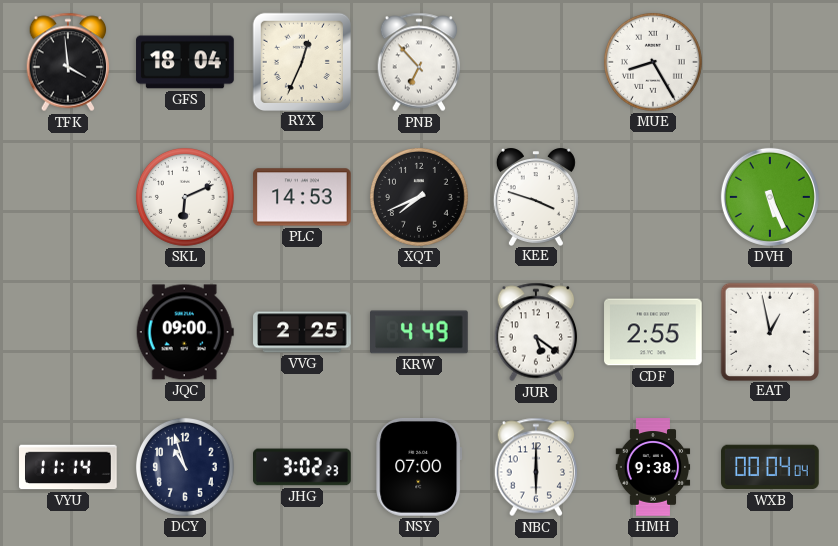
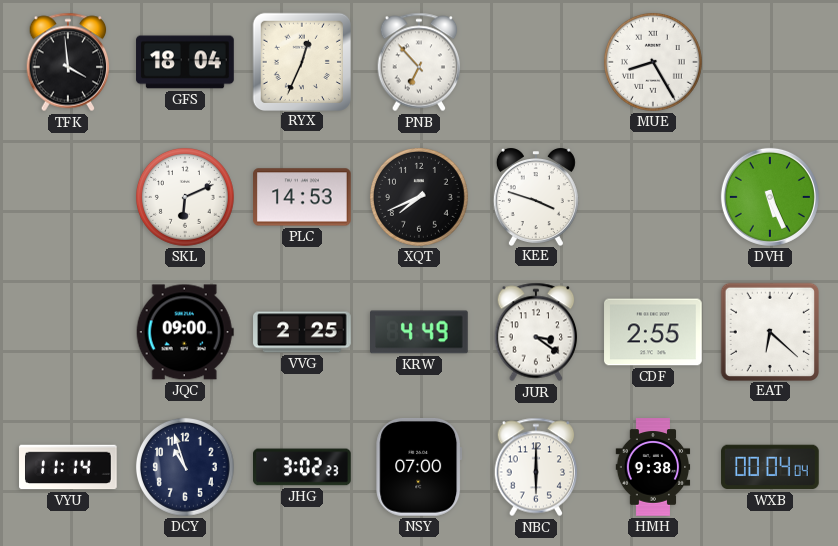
JUR: 5:21 -> 3:21
EAT: 12:58 -> 6:22
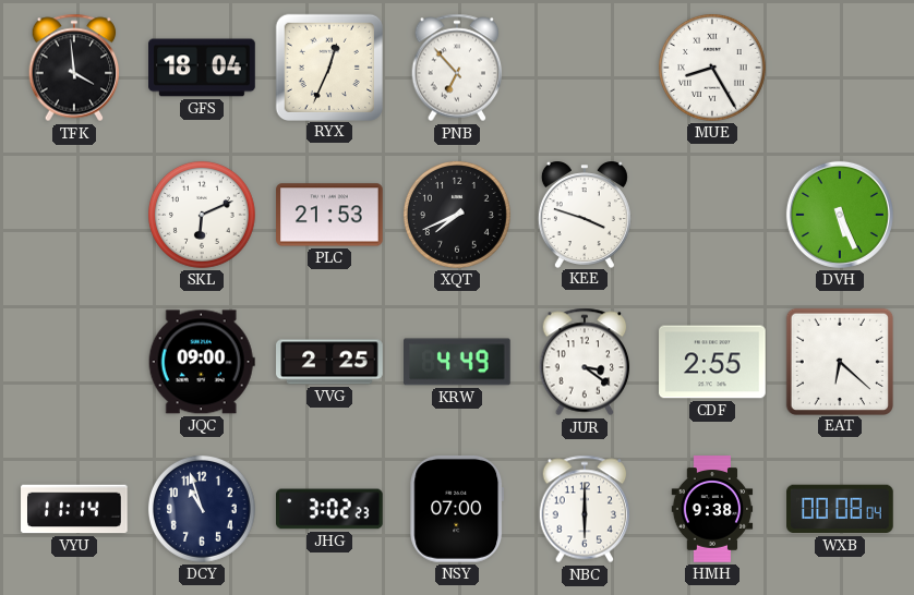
PLC: 14:53 -> 21:53
WXB: 00:04 -> 00:08
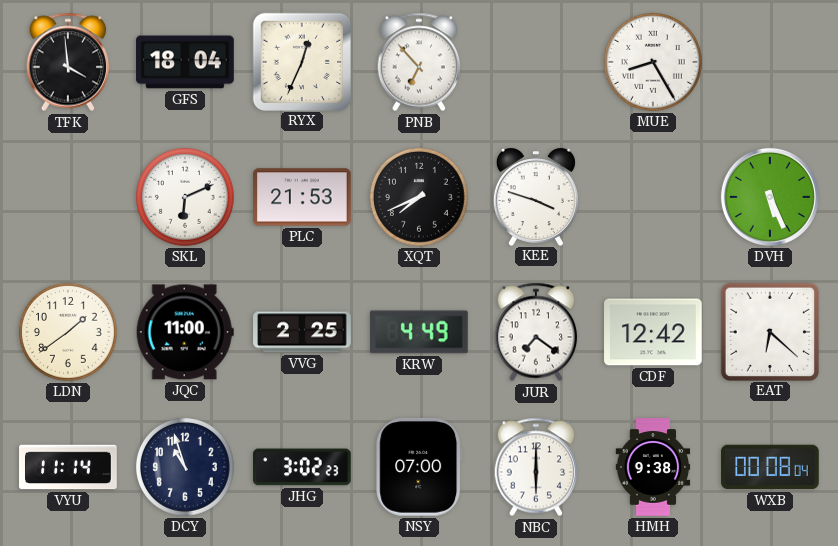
LDN: none -> 1:39
JQC: 09:00 -> 11:00
JUR: 3:21 -> 7:21
CDF: 2:55 -> 12:42
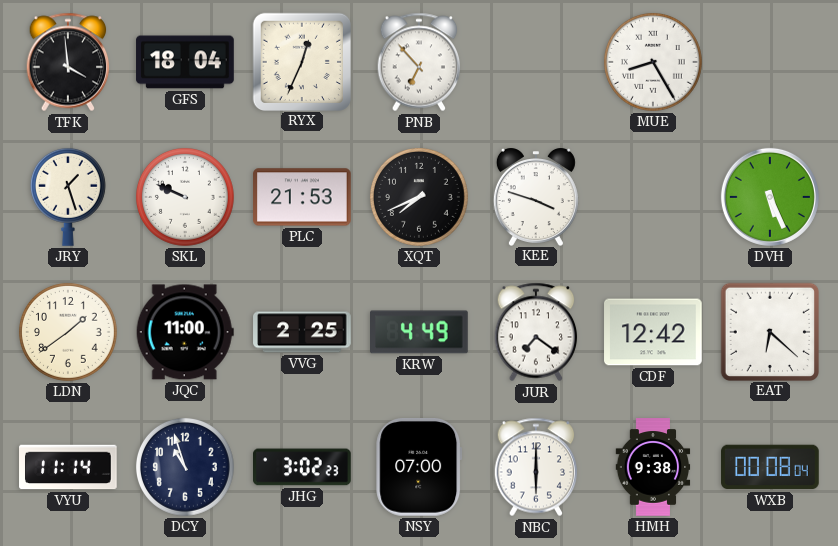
JRY: none -> 1:27
SKL: 6:11 -> 9:49
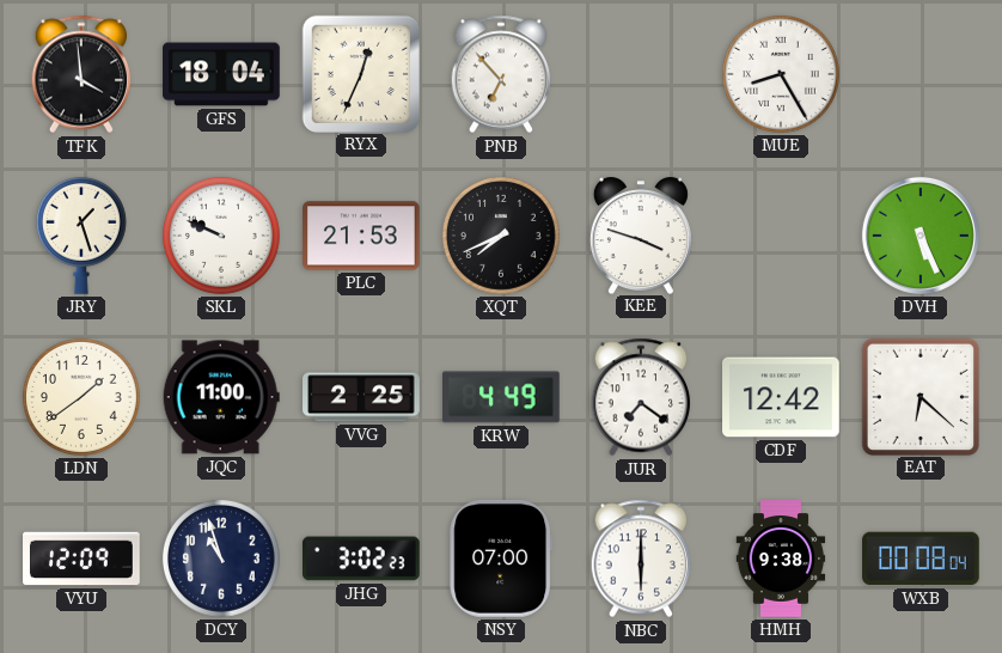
VYU: 11:14 -> 12:09
